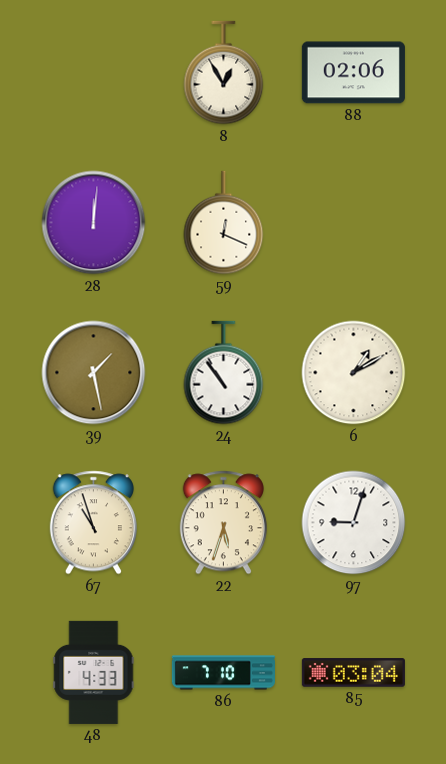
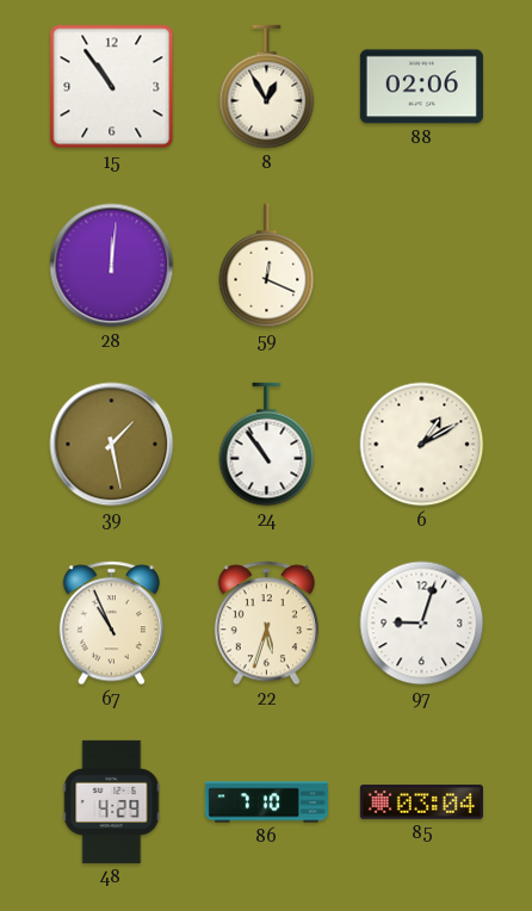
15: none -> 10:54
67: 10:57 -> 10:56
48: 4:33 -> 4:29
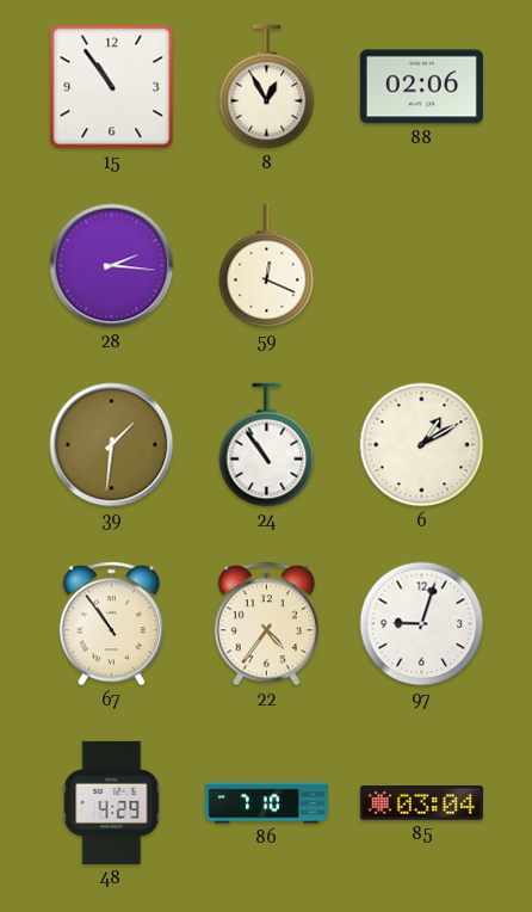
28: 12:01 -> 2:16
39: 1:28 -> 1:31
67: 10:56 -> 10:54
22: 5:33 -> 4:36
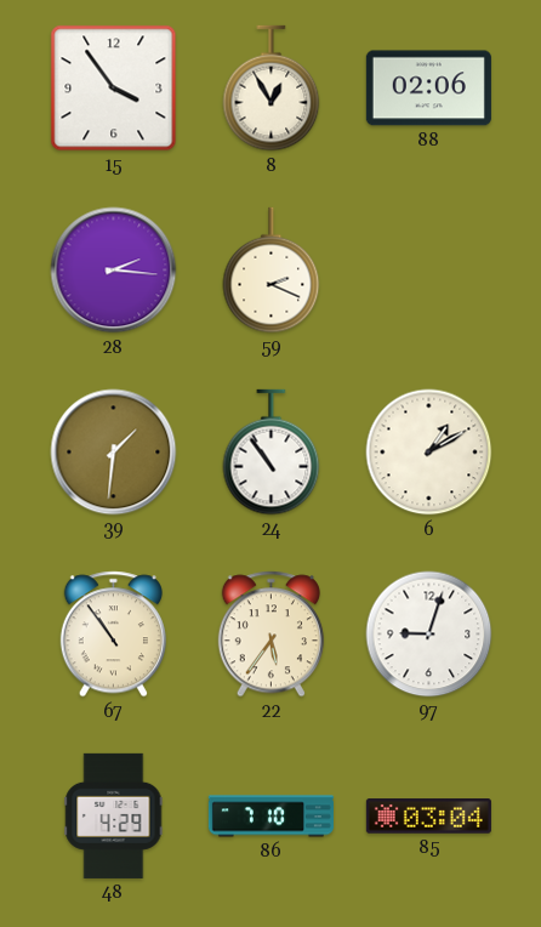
15: 10:54 -> 3:54
59: 12:19 -> 2:19
22: 4:36 -> 5:36
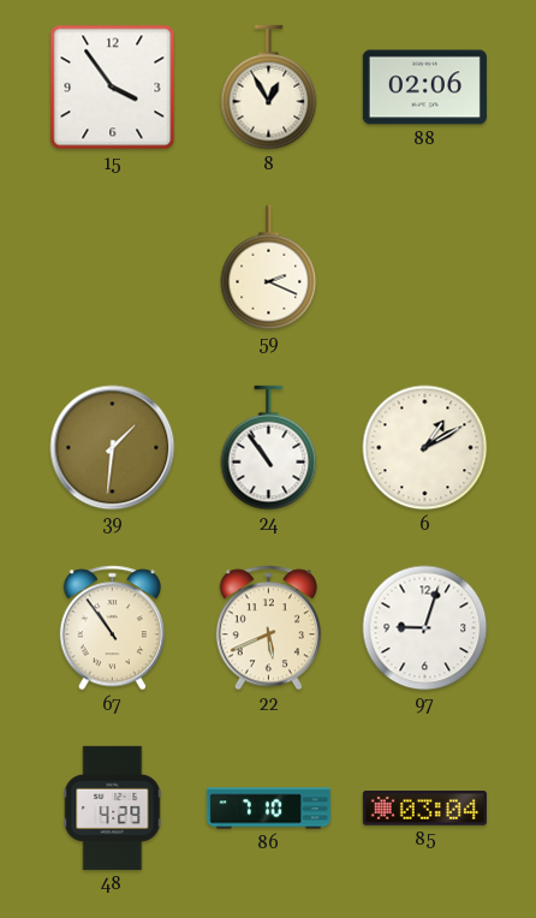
28: 2:16 -> none
22: 5:36 -> 5:41
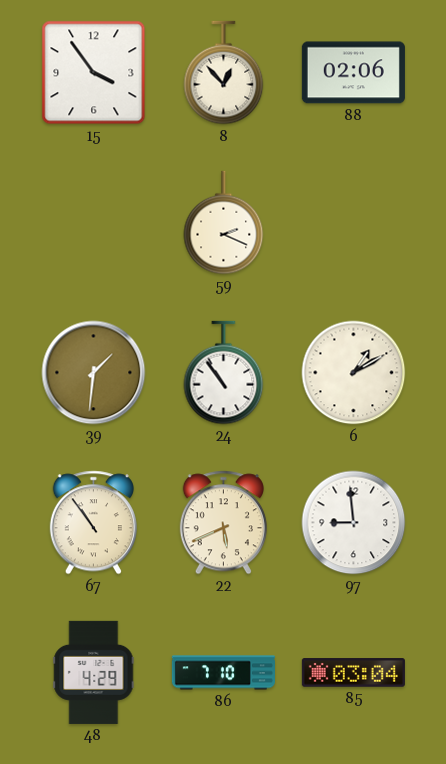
8: 12:55 -> 12:53
97: 9:03 -> 8:59
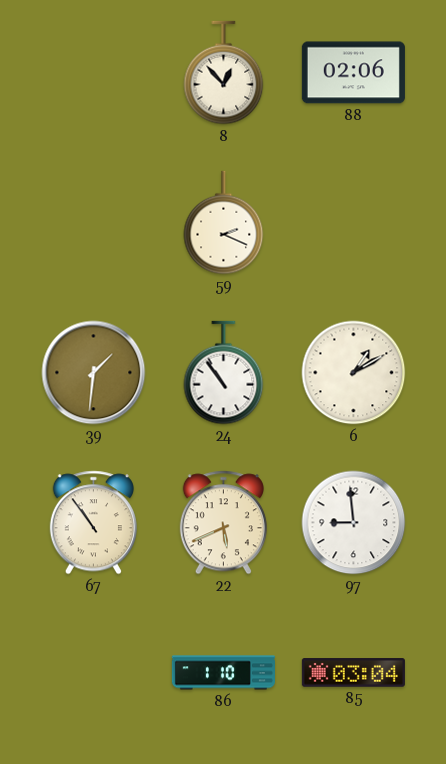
15: 3:54 -> none
48: 4:29 -> none
86: 7:10 -> 1:10
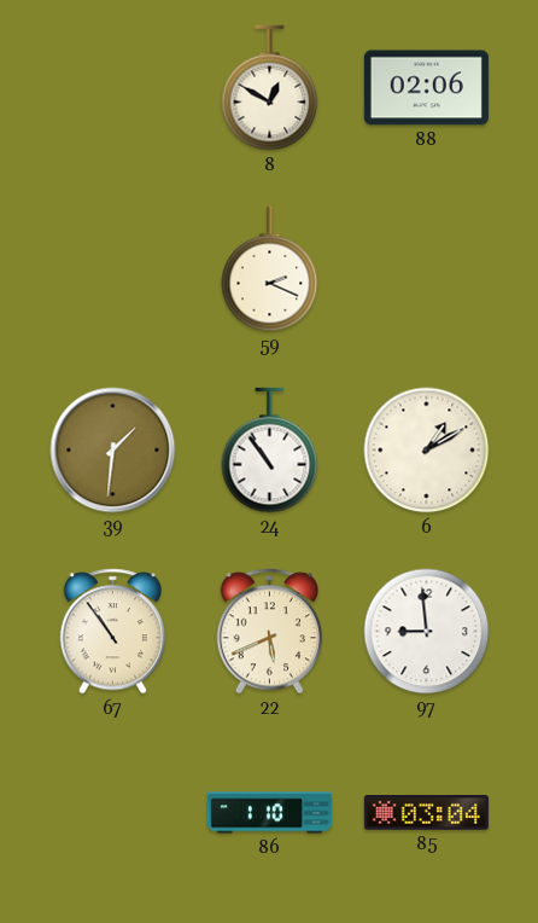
8: 12:53 -> 12:50
